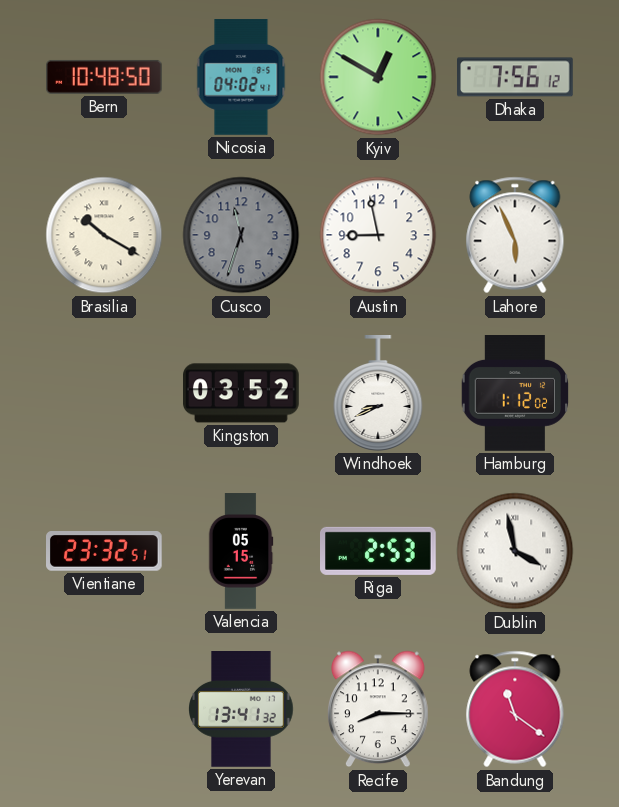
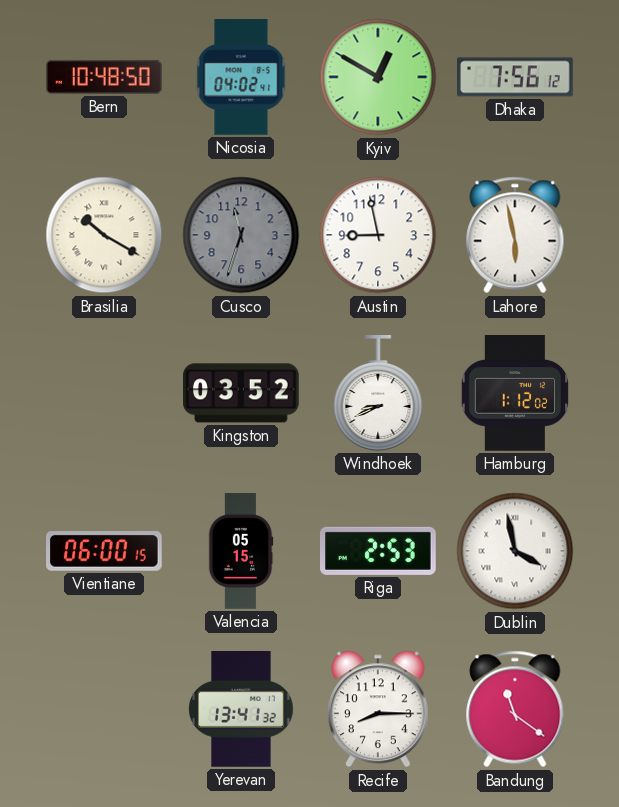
Lahore: 5:56 -> 5:58
Vientiane: 23:32 -> 06:00
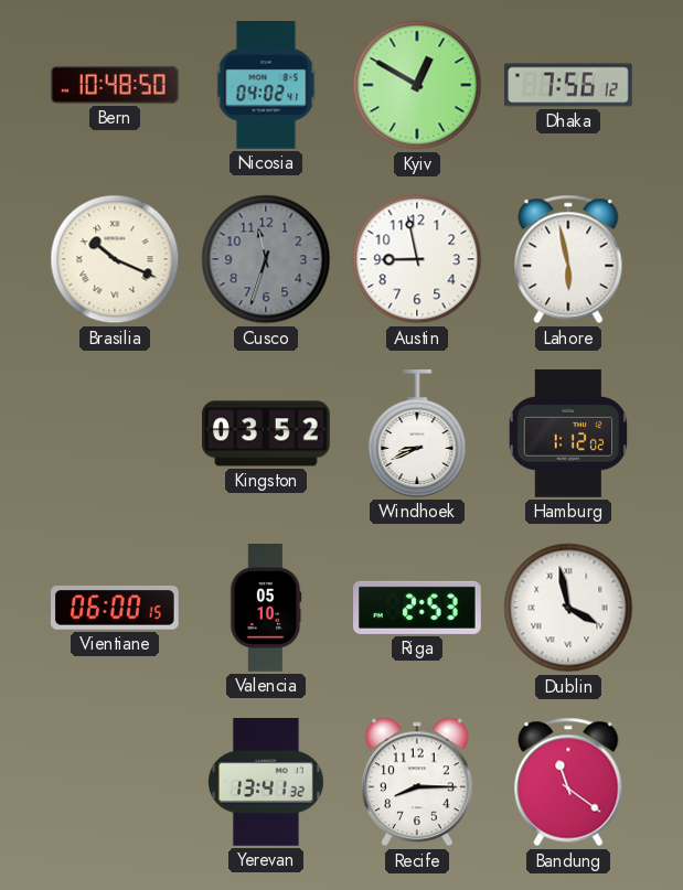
Brasilia: 10:20 -> 10:19
Valencia: 05:15 -> 05:10
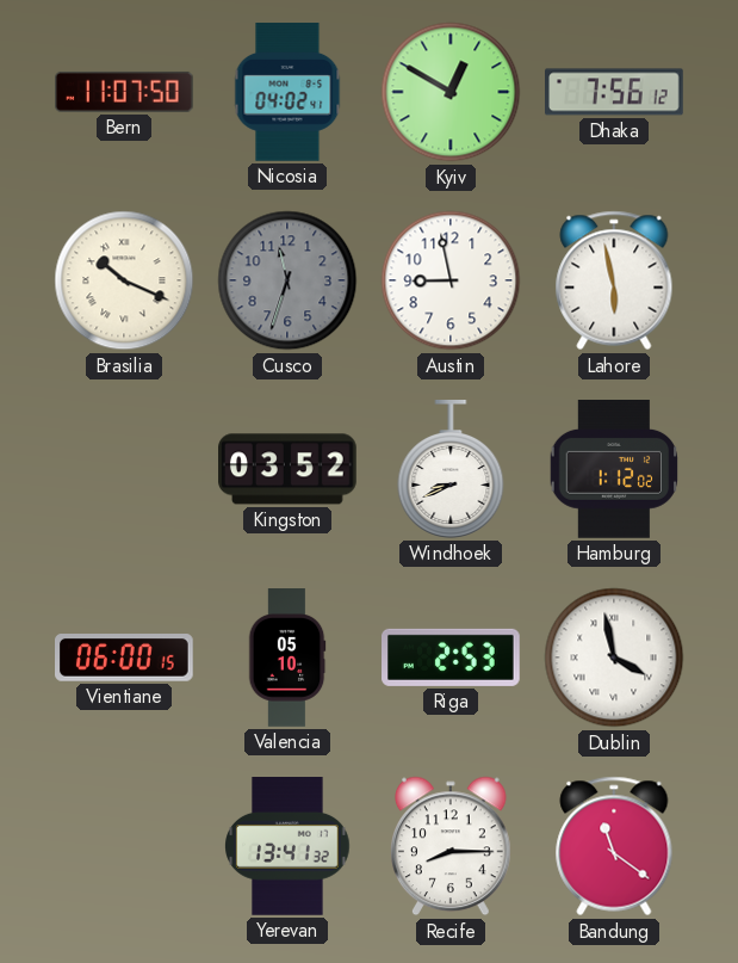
Bern: 10:48 -> 11:07
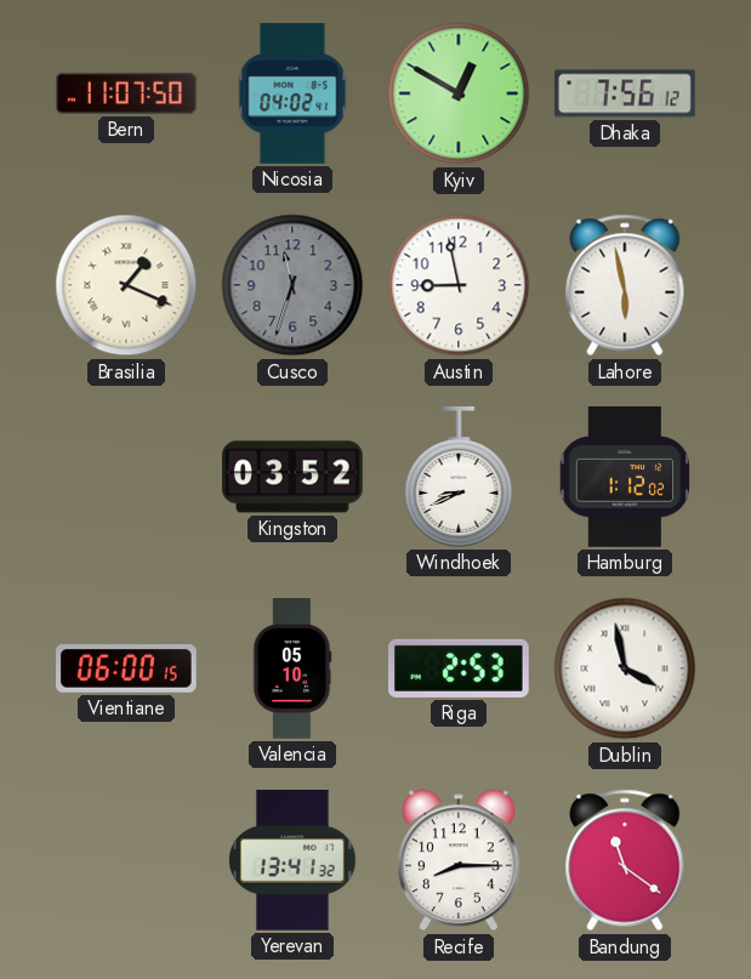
Brasilia: 10:19 -> 1:19
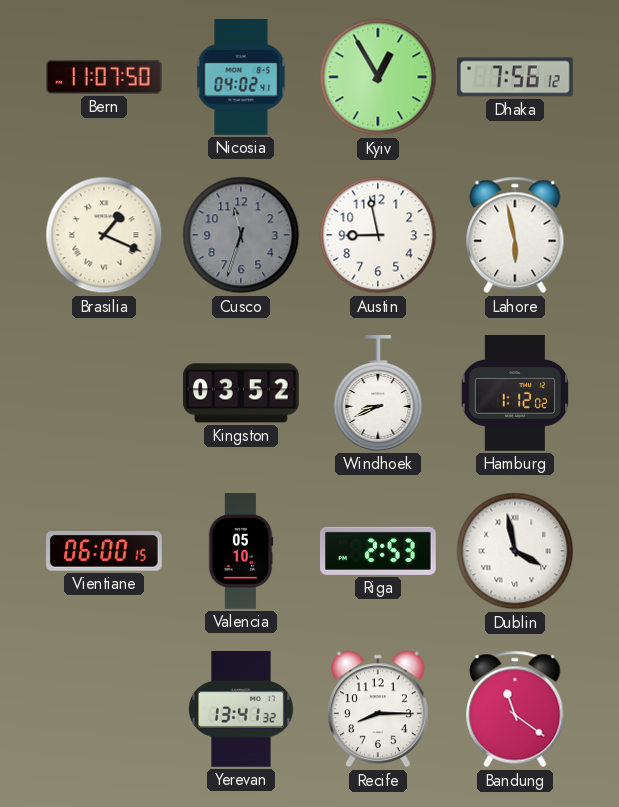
Kyiv: 12:50 -> 12:55
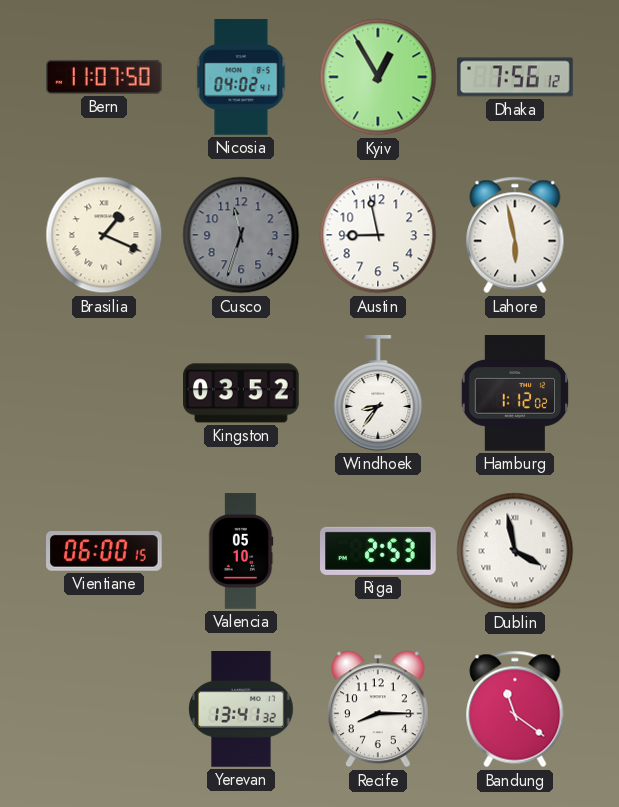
Windhoek: 8:41 -> 8:36
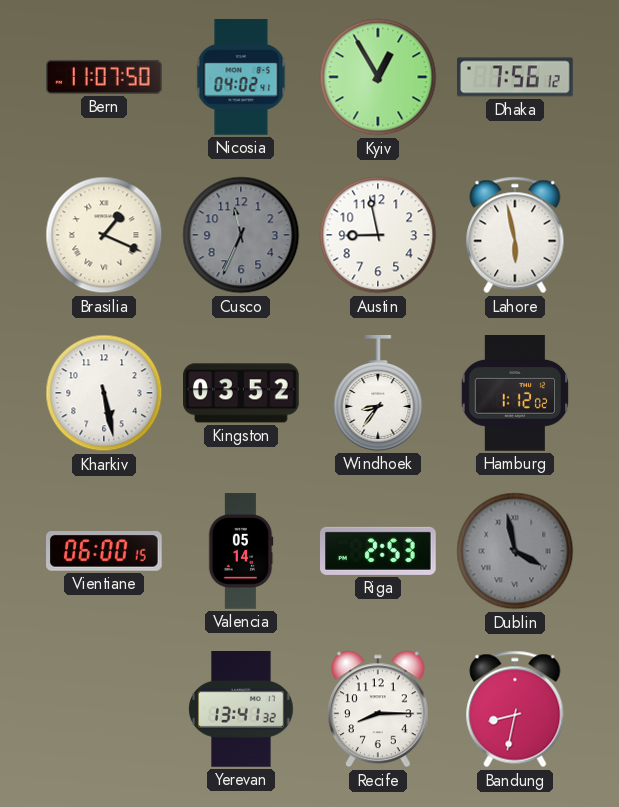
Cusco: 11:33 -> 11:34
Kharkiv: none -> 5:28
Valencia: 05:10 -> 05:14
Dublin dial: white -> grey
Bandung: 11:21 -> 8:32
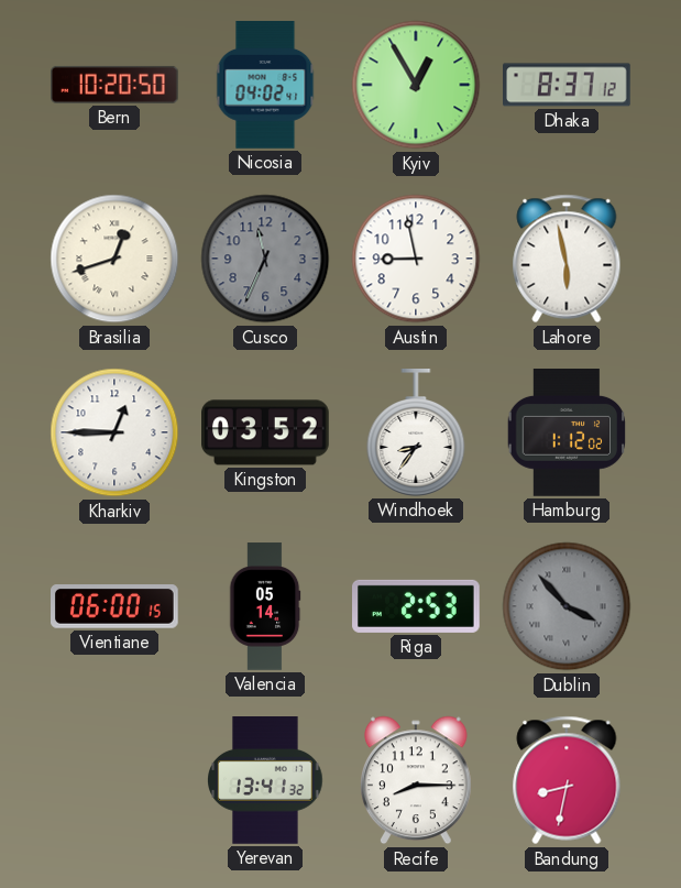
Bern: 11:07 -> 10:20
Dhaka: 7:56 -> 8:37
Brasilia: 1:19 -> 12:42
Kharkiv: 5:28 -> 12:45
Dublin: 3:58 -> 3:53
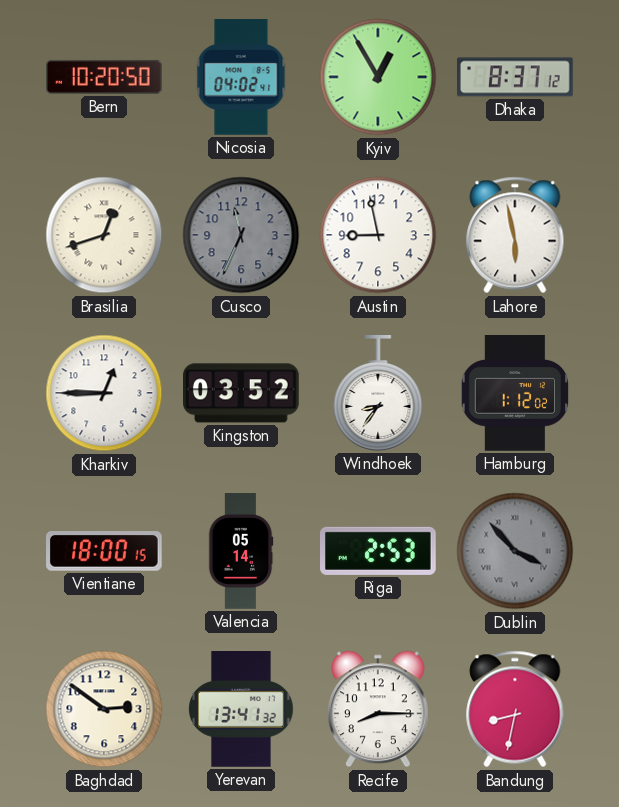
Vientiane: 06:00 -> 18:00
Baghdad: none -> 2:51
